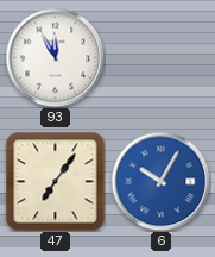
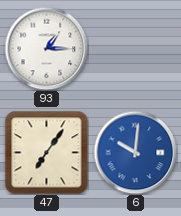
93: 11:55 -> 1:15
6: 10:05 -> 10:01
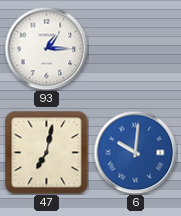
47: 7:06 -> 7:02
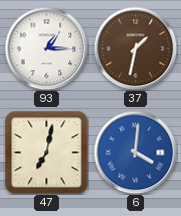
37: none -> 1:32
6: 10:01 -> 4:01
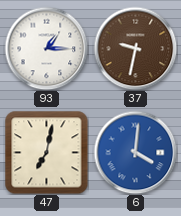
37: 1:32 -> 9:32
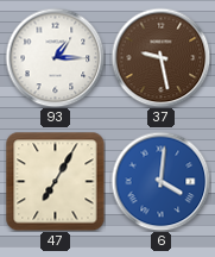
37: 9:32 -> 9:28
47: 7:02 -> 7:05
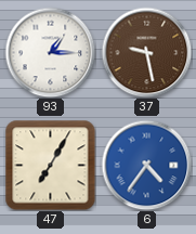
6: 4:01 -> 4:36
